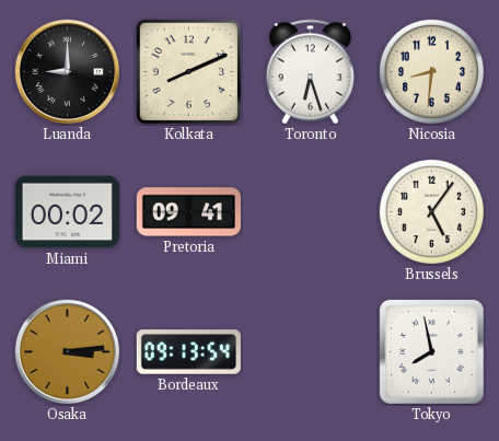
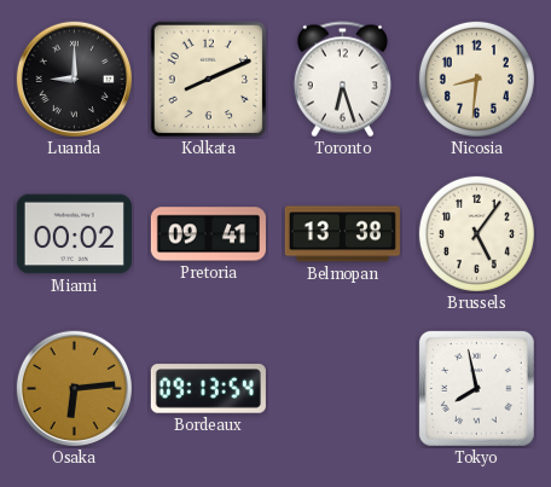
Belmopan: none -> 13:38
Osaka: 3:14 -> 6:14
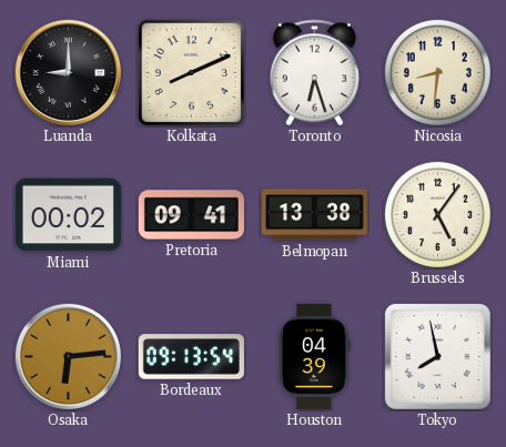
Houston: none -> 04:39
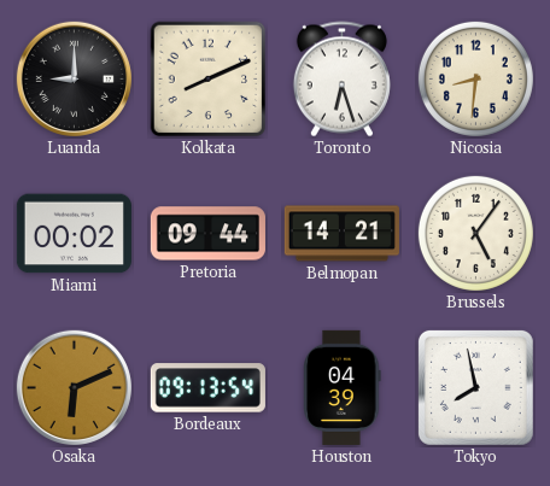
Pretoria: 09:41 -> 09:44
Belmopan: 13:38 -> 14:21
Osaka: 6:14 -> 6:11
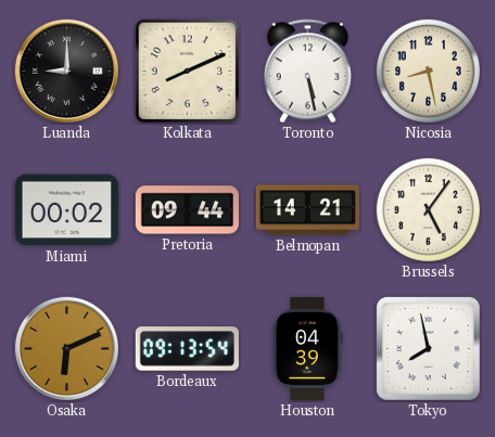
Toronto: 6:27 -> 5:28
Nicosia: 8:31 -> 8:28
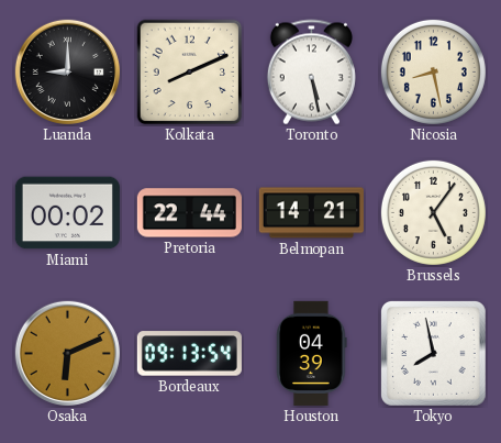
Pretoria: 09:44 -> 22:44
